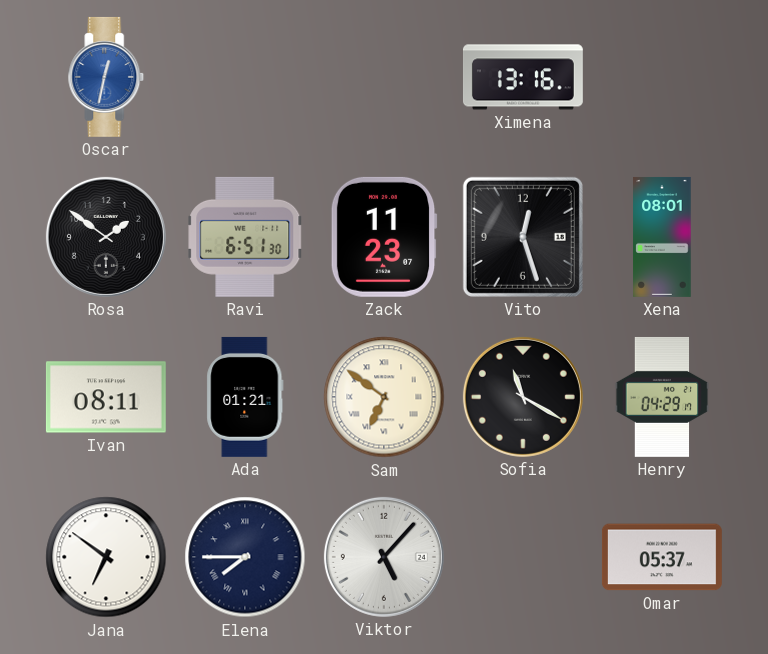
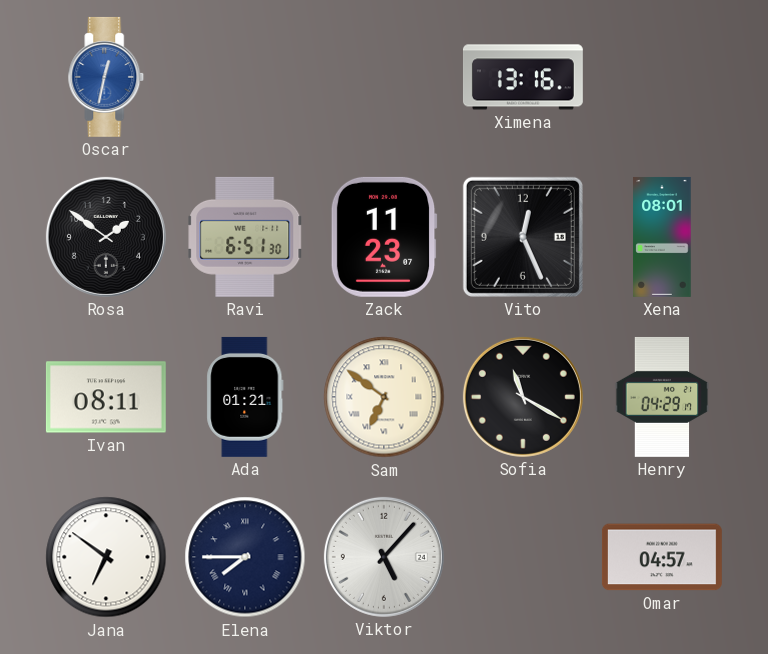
Vito: 12:27 -> 12:26
Omar: 05:37 -> 04:57
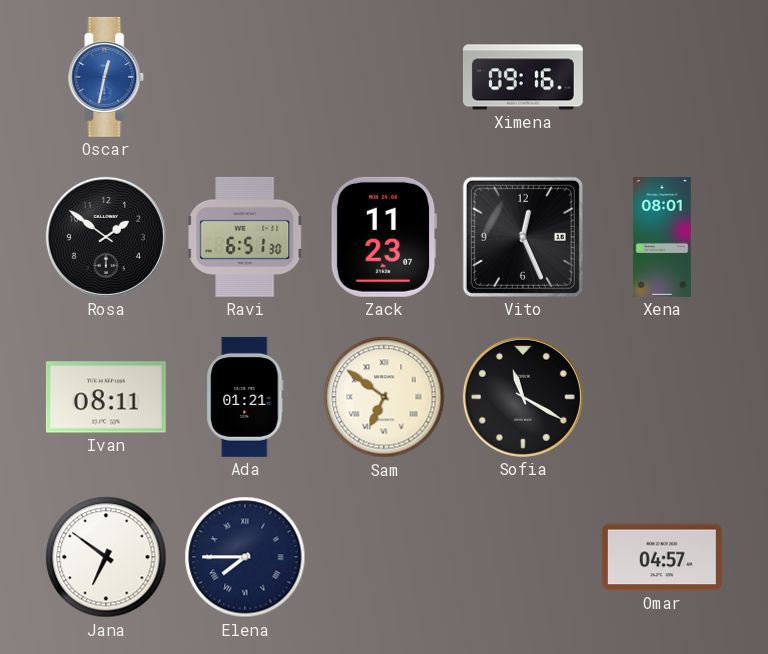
Ximena: 13:16 -> 09:16
Henry: 04:29 -> none
Viktor: 5:07 -> none
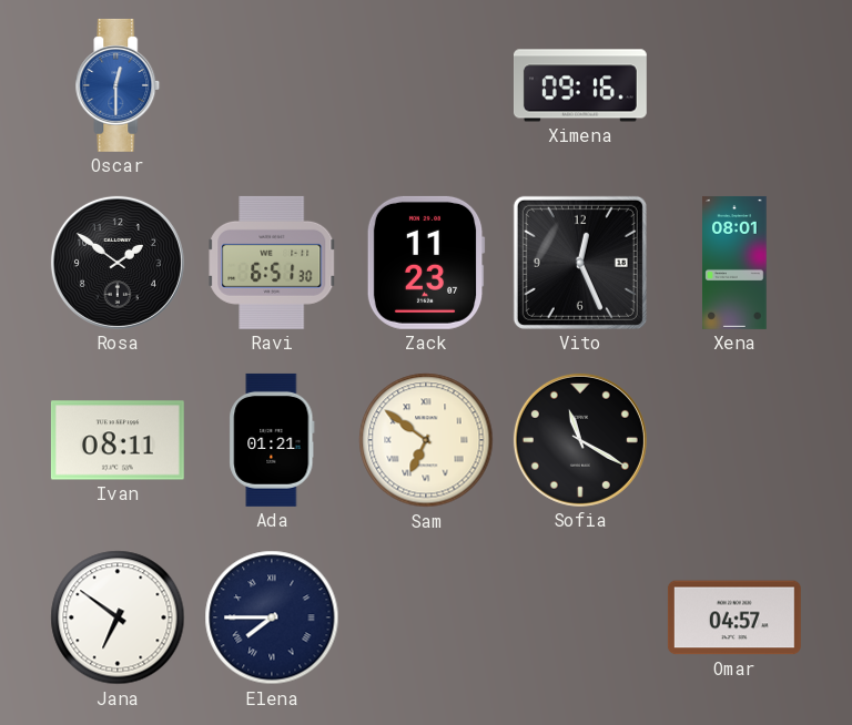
Oscar: 12:32 -> 12:30
